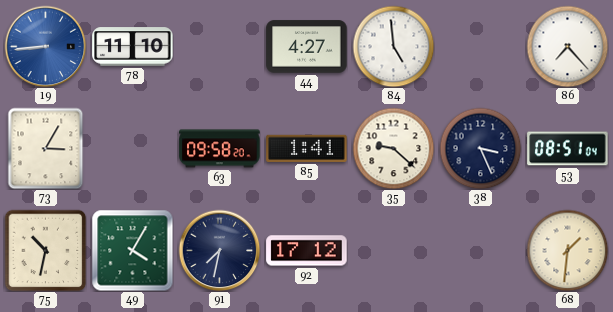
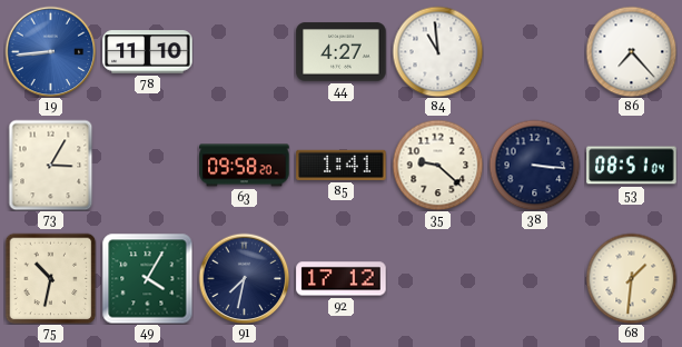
84: 4:59 -> 10:59
38: 3:26 -> 3:16
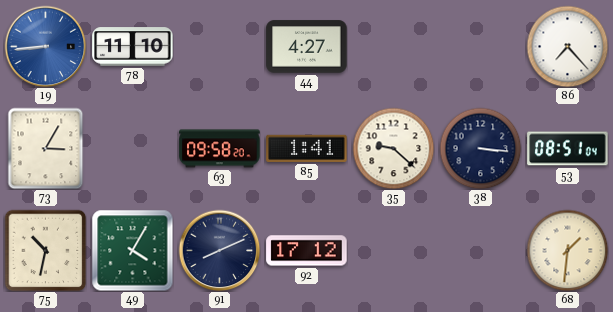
84: 10:59 -> none
91: 7:32 -> 8:11
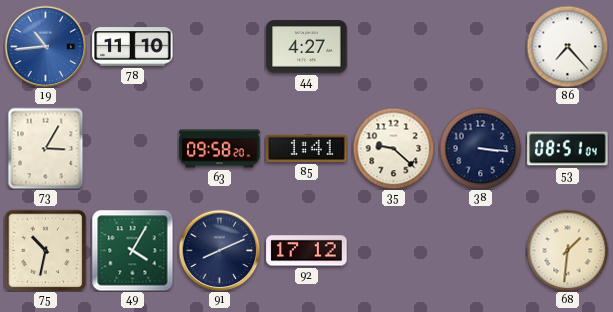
19: 8:44 -> 10:44
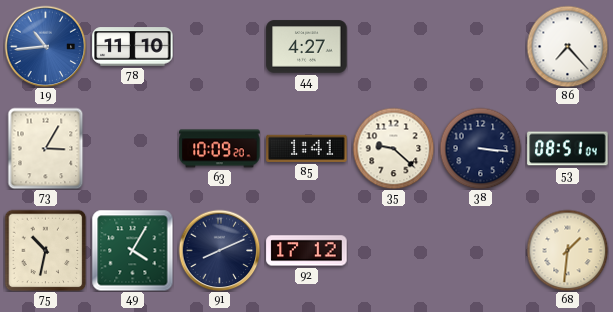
63: 09:58 -> 10:09
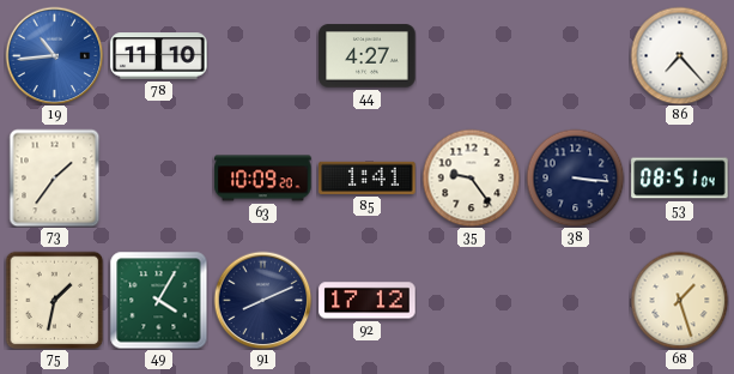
73: 3:05 -> 1:36
35: 9:22 -> 9:24
75: 10:32 -> 1:32
68: 1:31 -> 1:27
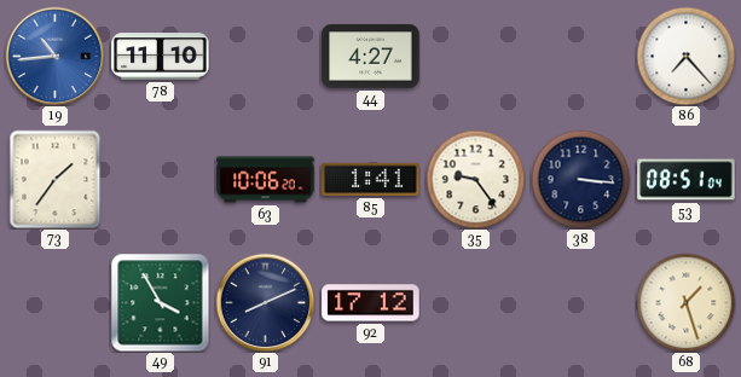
63: 10:09 -> 10:06
75: 1:32 -> none
49: 4:05 -> 3:55
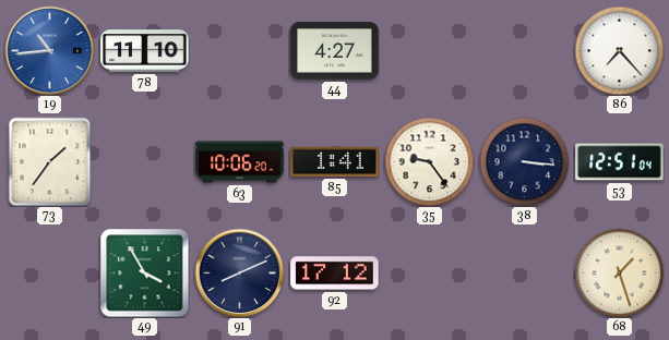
53: 08:51 -> 12:51
